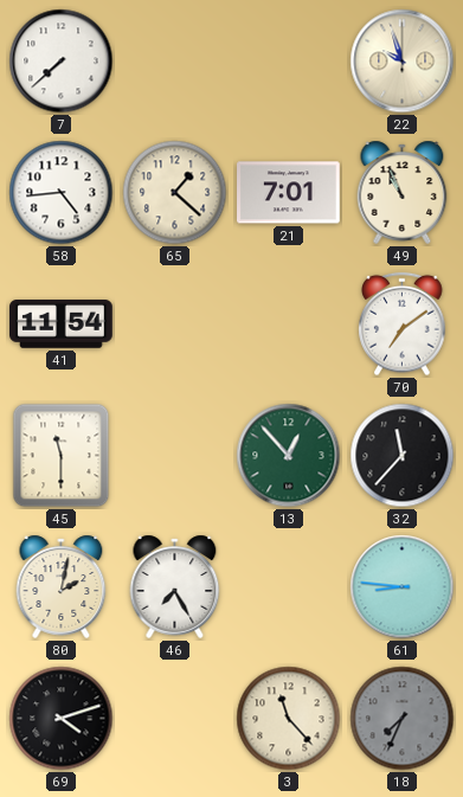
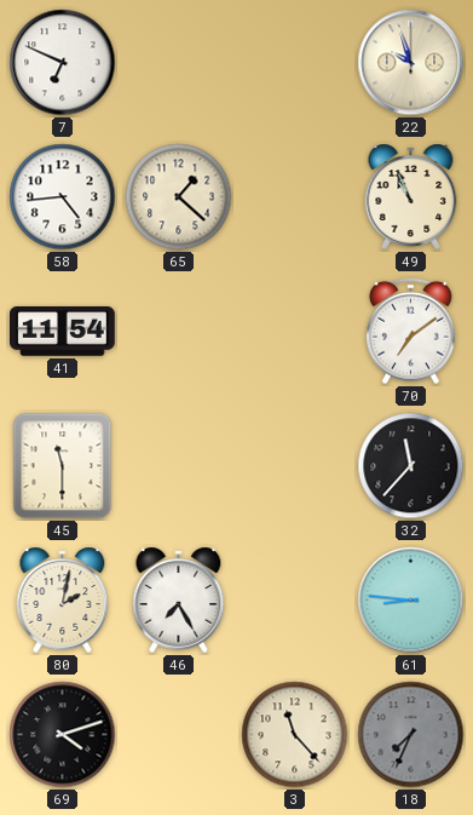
7: 7:38 -> 6:49
21: 7:01 -> none
13: 12:53 -> none
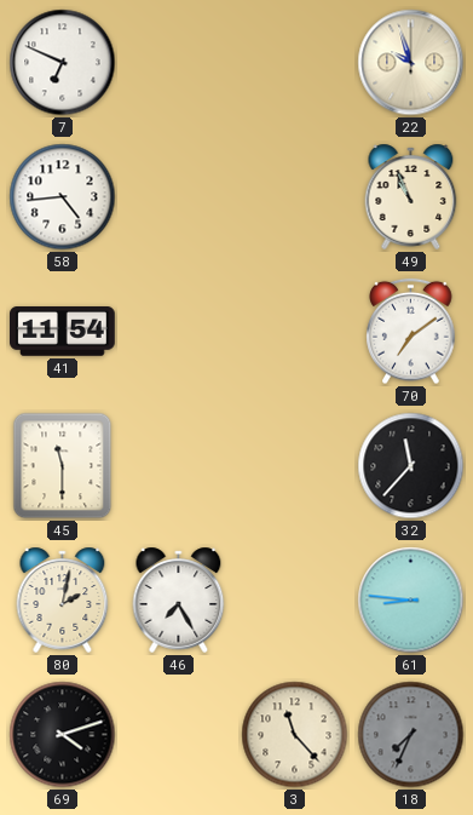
65: 1:22 -> none
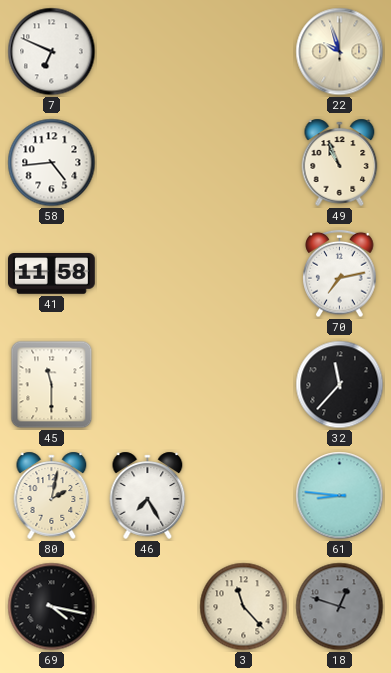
41: 11:54 -> 11:58
70: 7:09 -> 7:13
69: 4:12 -> 4:17
18: 7:34 -> 12:48
